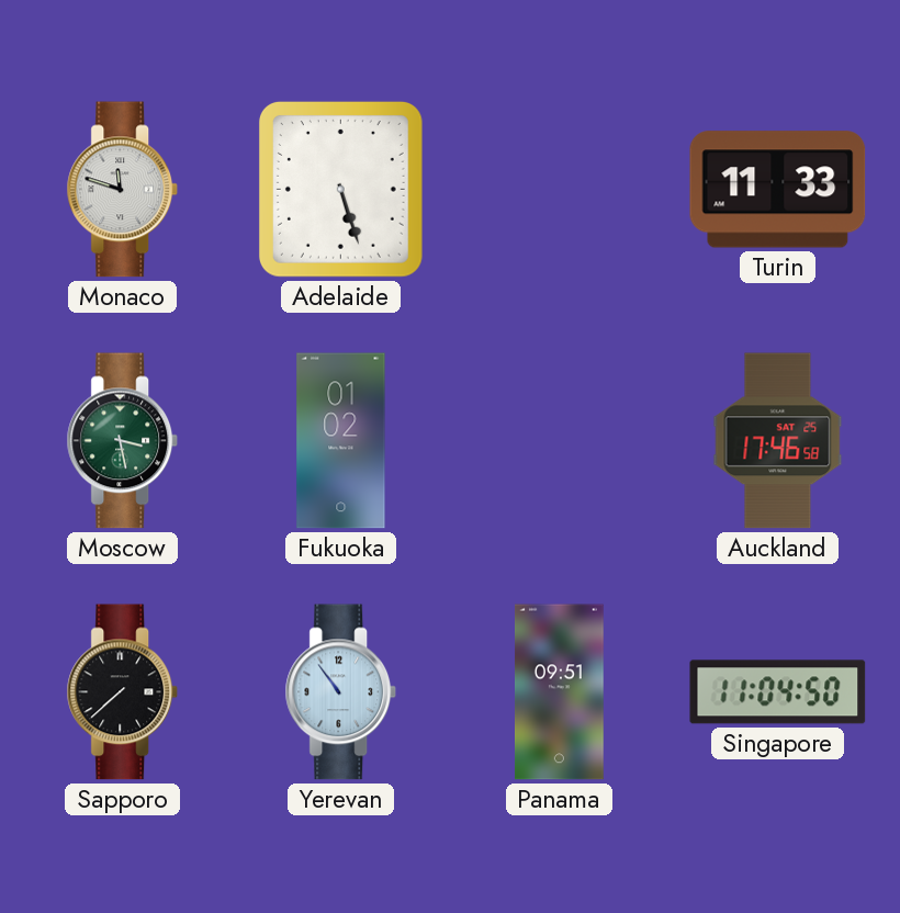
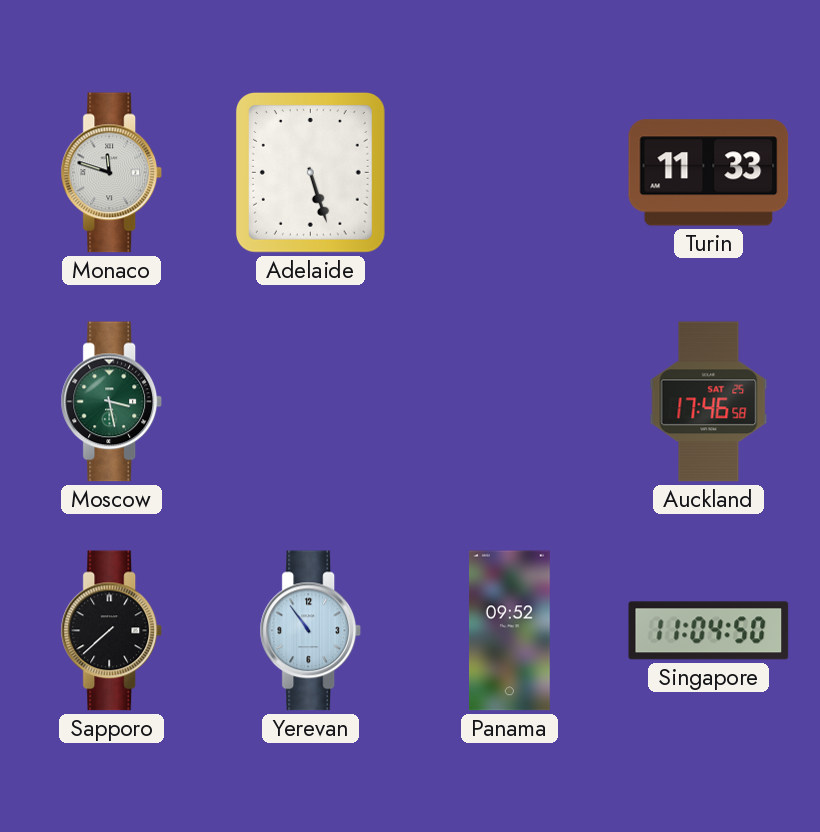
Fukuoka: 01:02 -> none
Panama: 09:51 -> 09:52
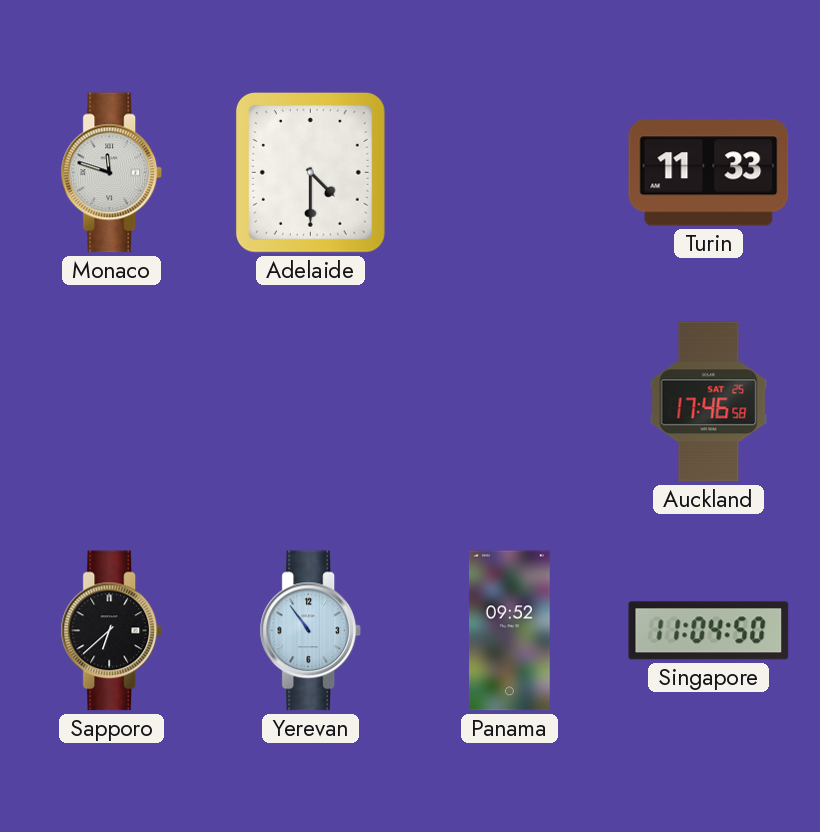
Adelaide: 5:27 -> 4:30
Moscow: 3:28 -> none
Sapporo: 7:38 -> 6:38
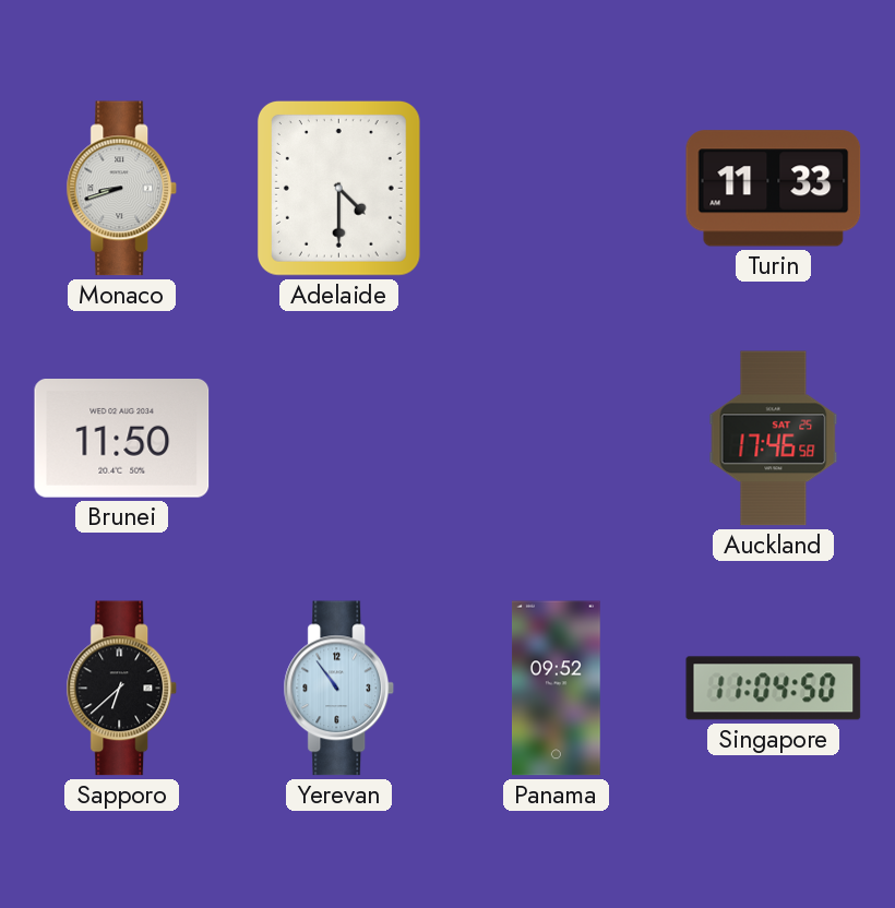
Monaco: 11:48 -> 8:42
Brunei: none -> 11:50
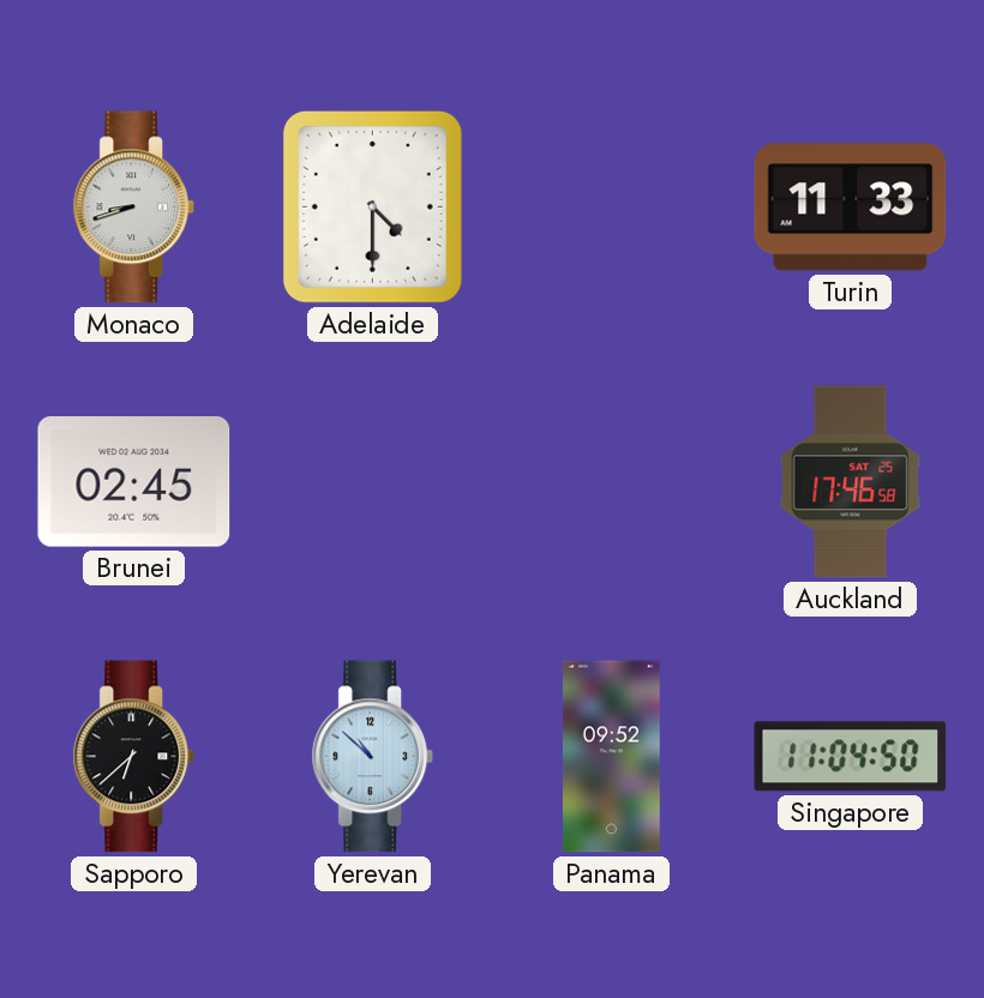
Brunei: 11:50 -> 02:45
Yerevan: 10:54 -> 10:52
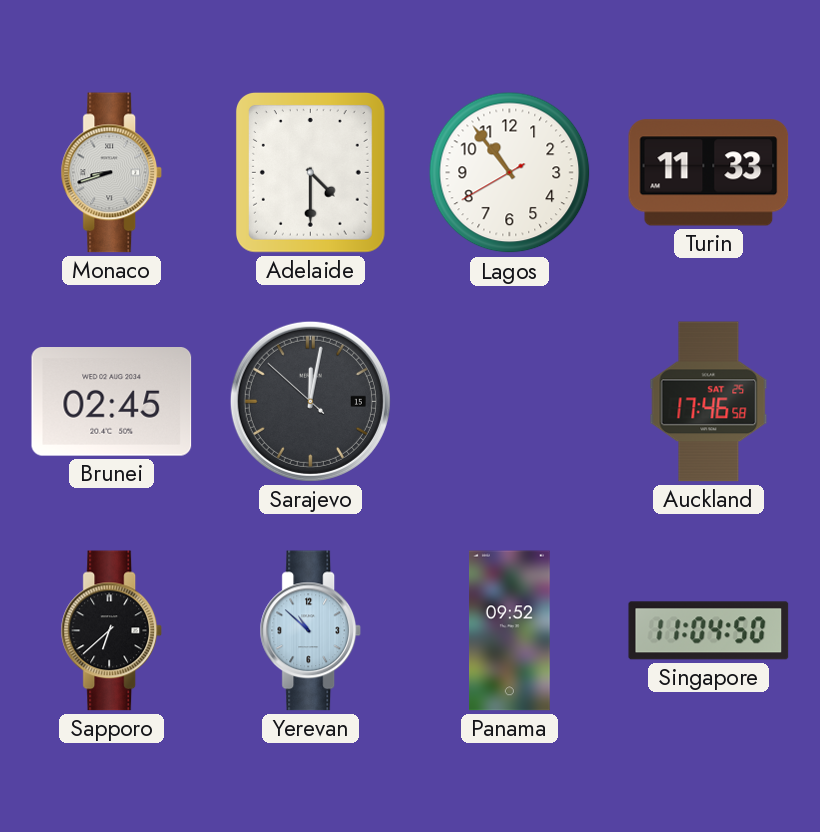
Lagos: none -> 10:53
Sarajevo: none -> 12:01
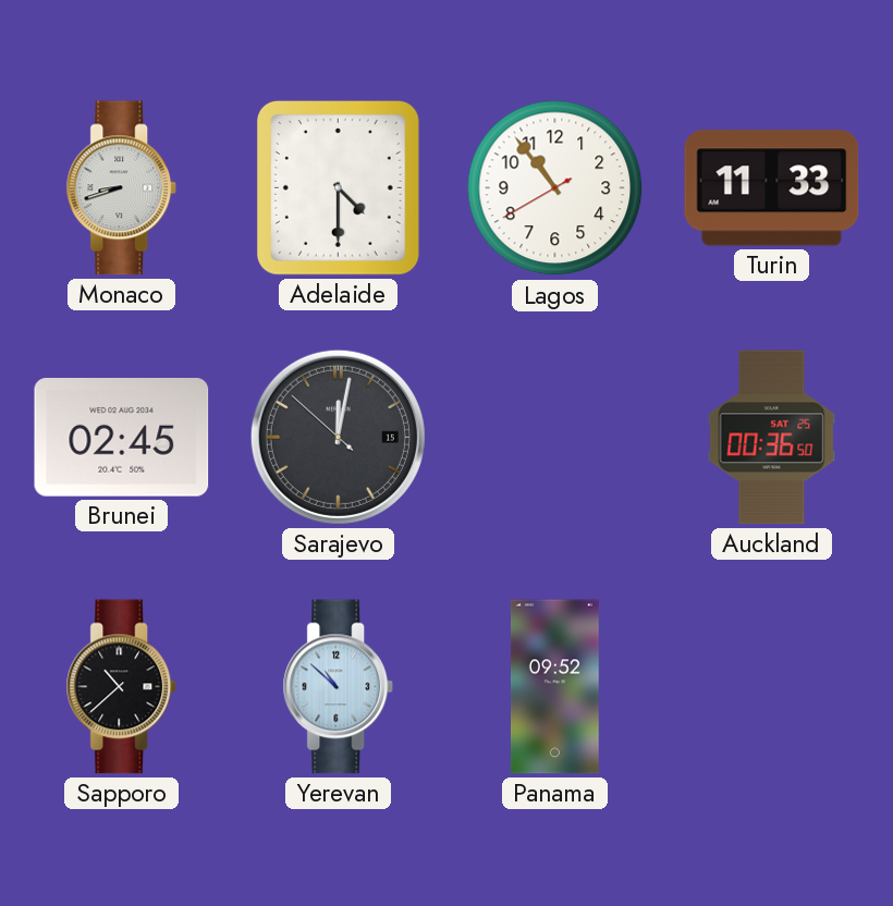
Auckland: 17:46 -> 00:36
Sapporo: 6:38 -> 10:38
Singapore: 11:04 -> none
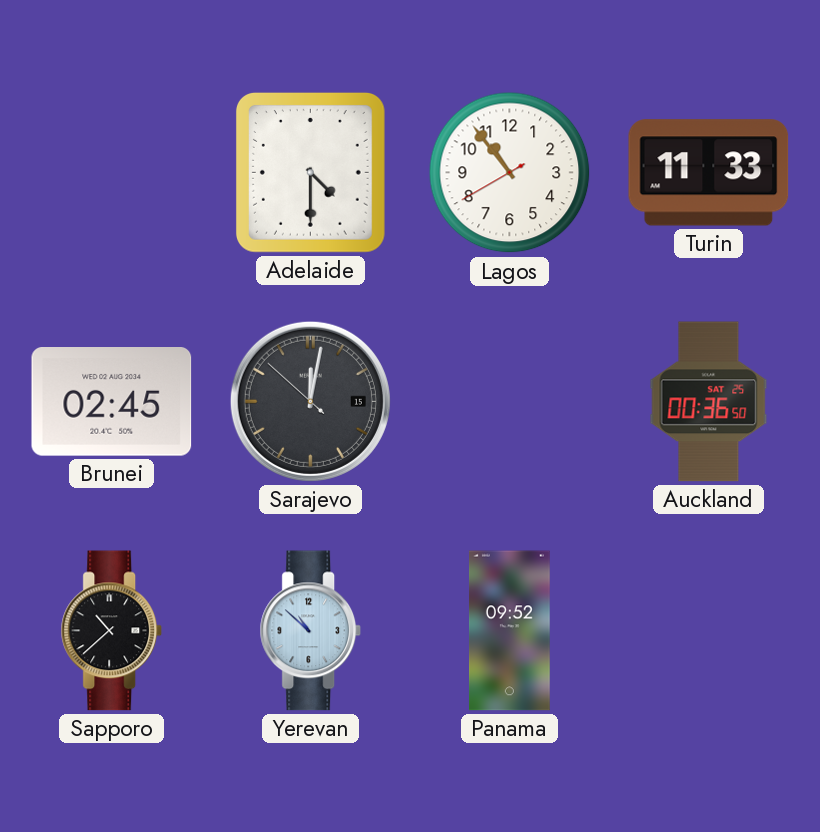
Monaco: 8:42 -> none
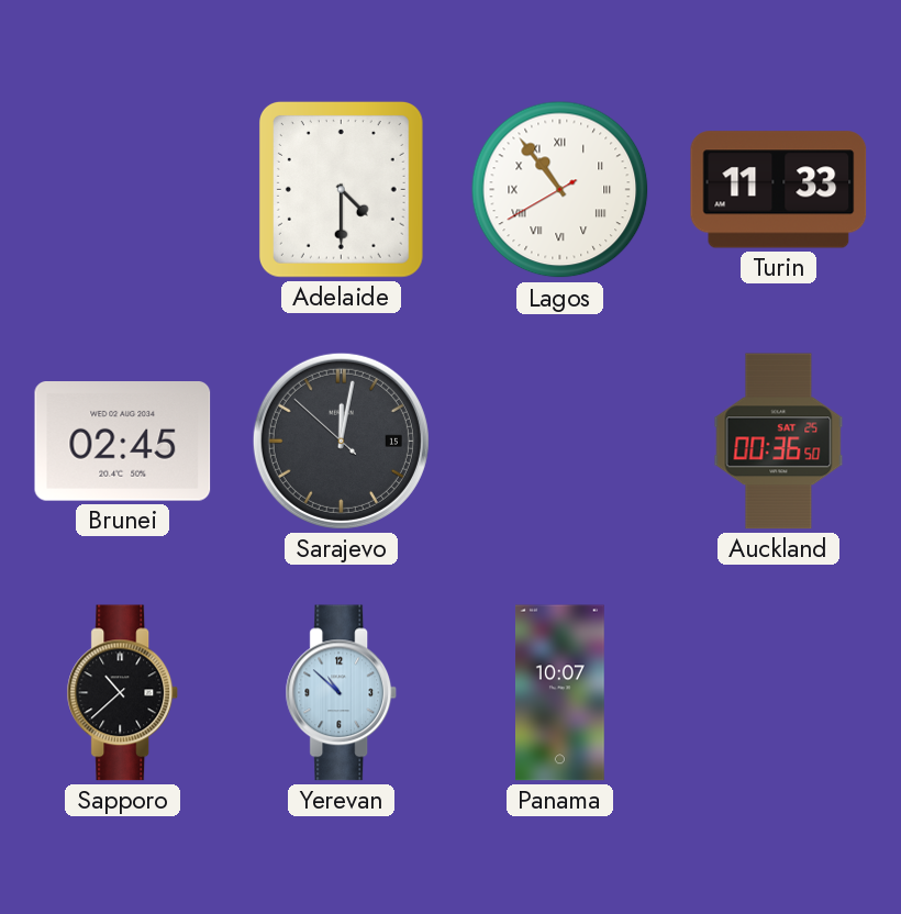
Lagos numerals: Arabic -> Roman
Panama: 09:52 -> 10:07
